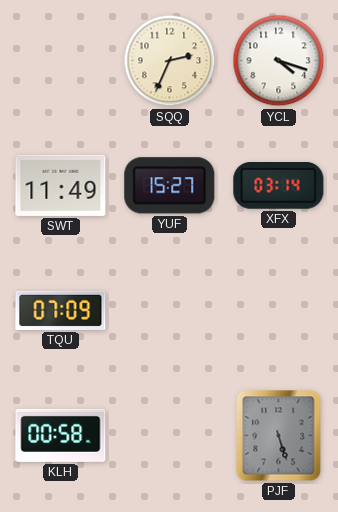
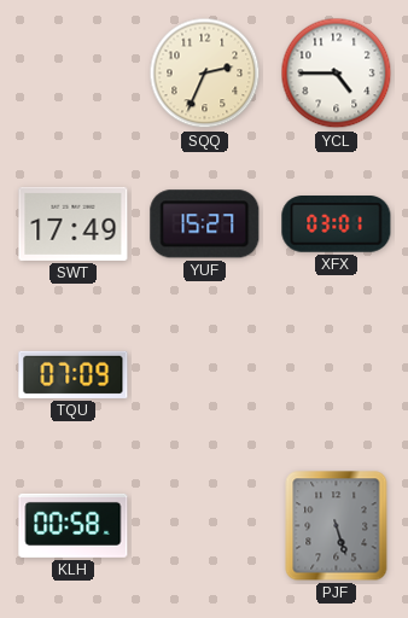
YCL: 4:18 -> 4:45
SWT: 11:49 -> 17:49
XFX: 03:14 -> 03:01
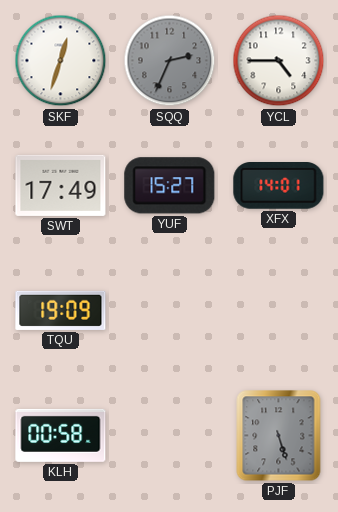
SKF: none -> 12:33
SQQ dial: cream -> grey
XFX: 03:01 -> 14:01
TQU: 07:09 -> 19:09
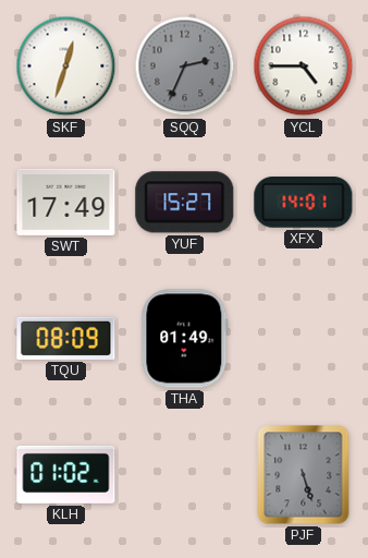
TQU: 19:09 -> 08:09
THA: none -> 01:49
KLH: 00:58 -> 01:02
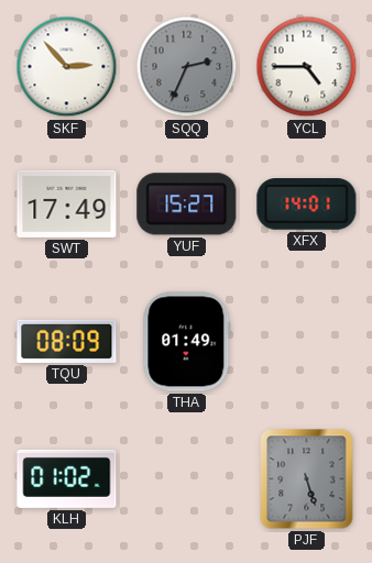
SKF: 12:33 -> 2:53
